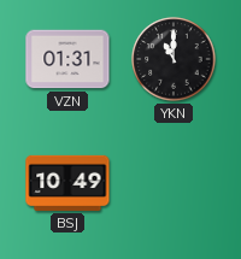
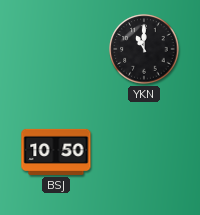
VZN: 01:31 -> none
BSJ: 10:49 -> 10:50
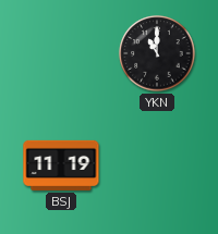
BSJ: 10:50 -> 11:19
